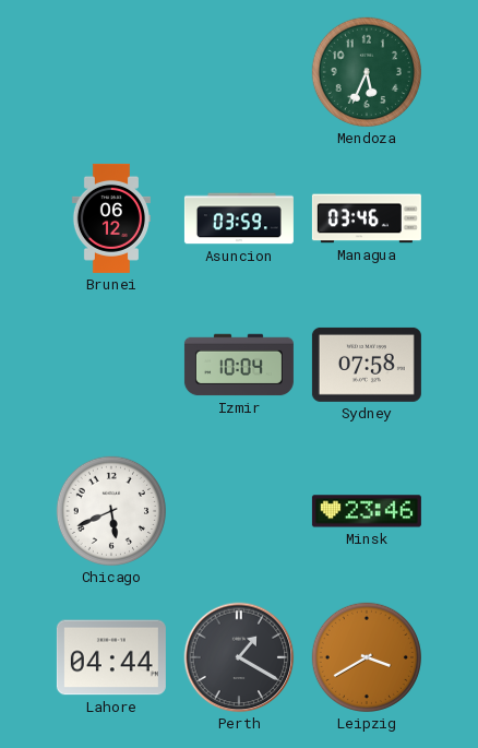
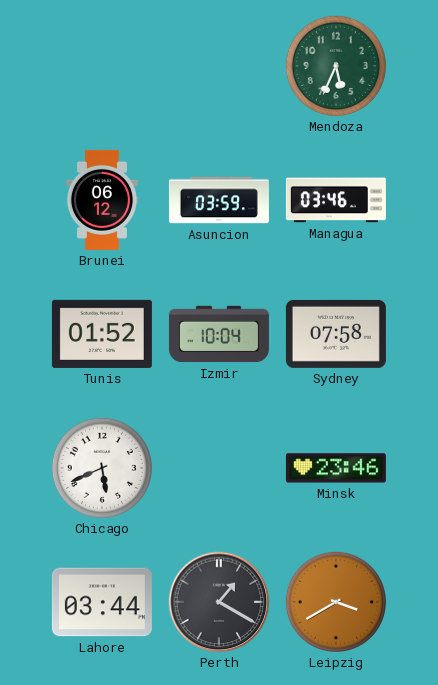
Tunis: none -> 01:52
Lahore: 04:44 -> 03:44
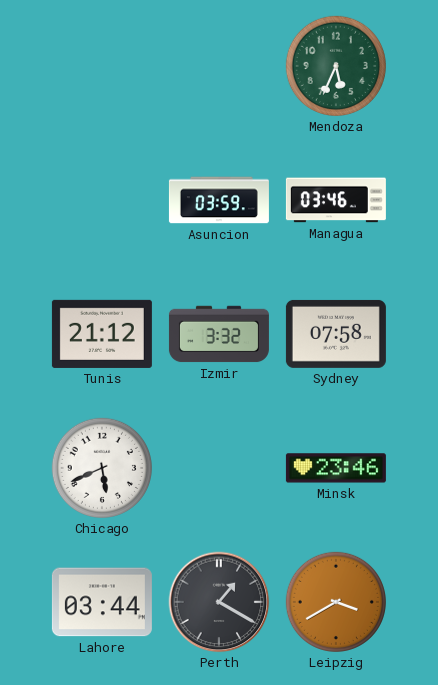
Brunei: 06:12 -> none
Tunis: 01:52 -> 21:12
Izmir: 10:04 -> 3:32
